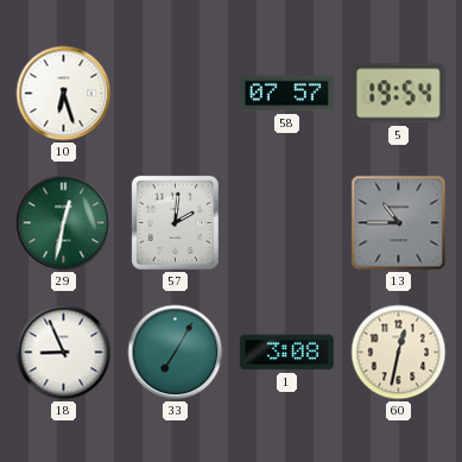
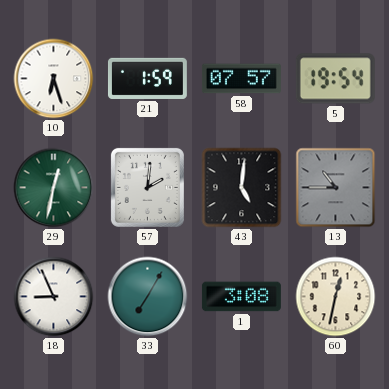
21: none -> 1:59
43: none -> 5:01
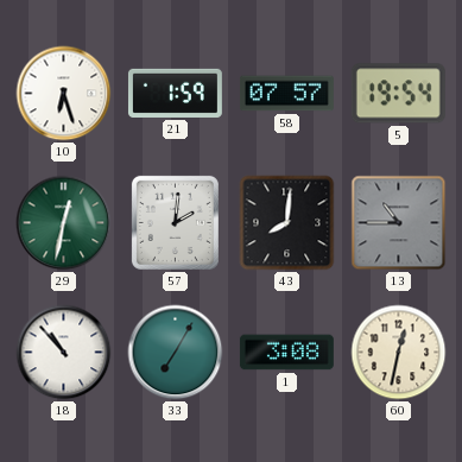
43: 5:01 -> 8:01
18: 8:56 -> 10:53
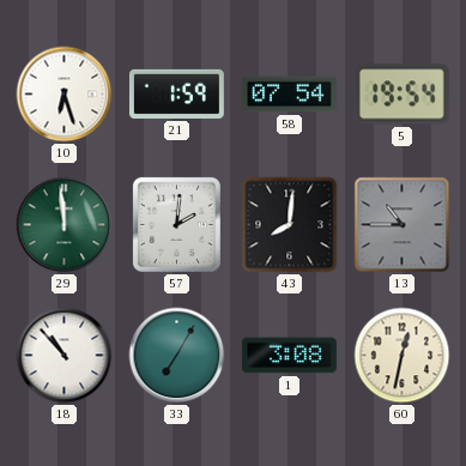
58: 07:57 -> 07:54
29: 12:32 -> 11:59
